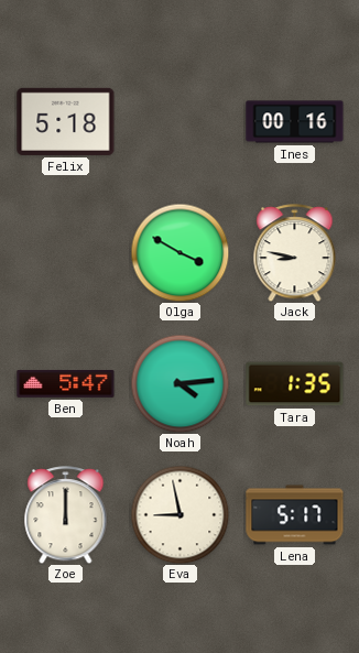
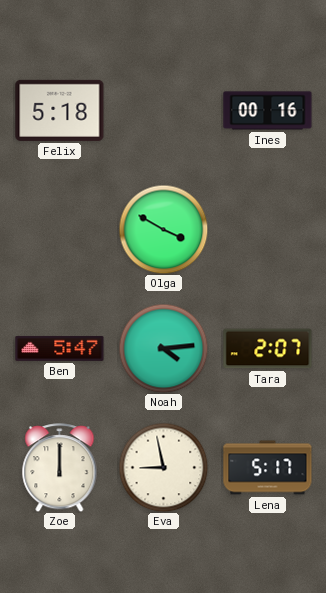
Jack: 8:47 -> none
Tara: 1:35 -> 2:07
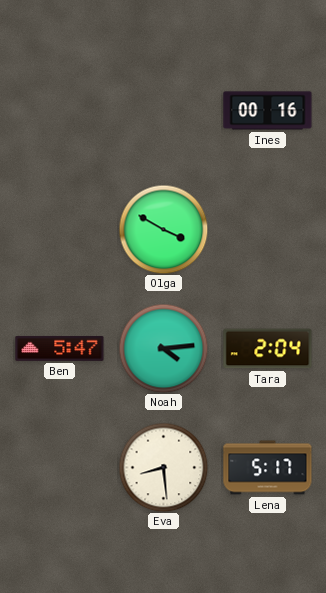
Felix: 5:18 -> none
Tara: 2:07 -> 2:04
Zoe: 12:00 -> none
Eva: 8:58 -> 8:29
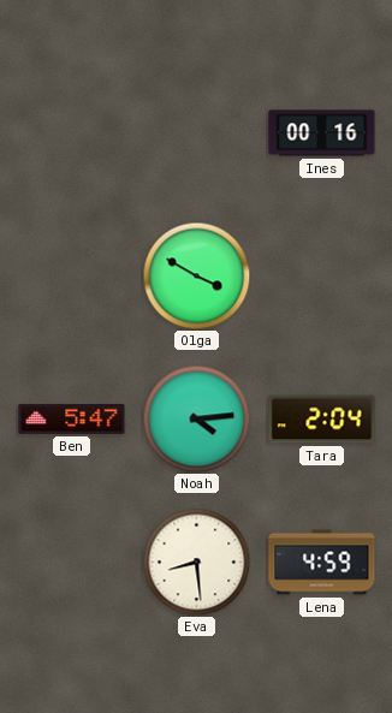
Lena: 5:17 -> 4:59
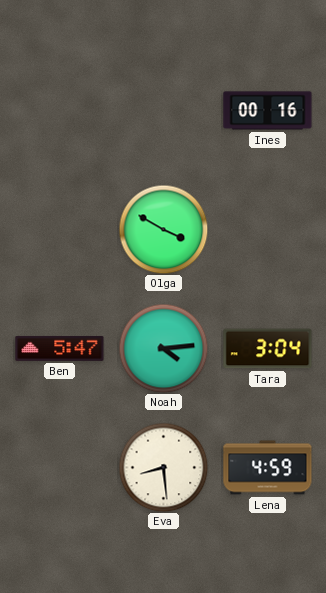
Tara: 2:04 -> 3:04
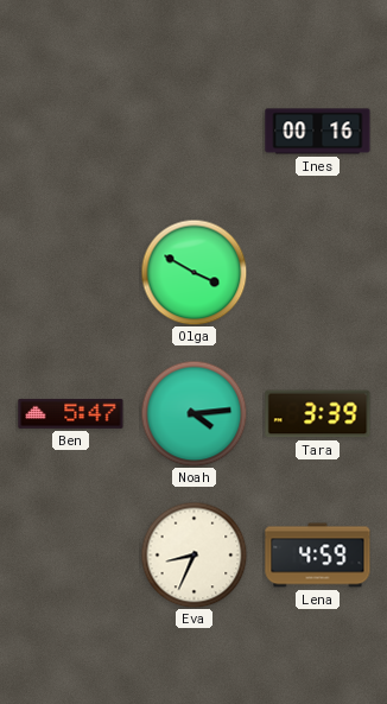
Tara: 3:04 -> 3:39
Eva: 8:29 -> 8:34
